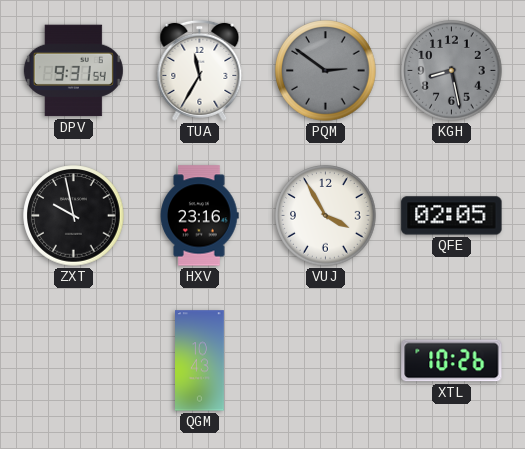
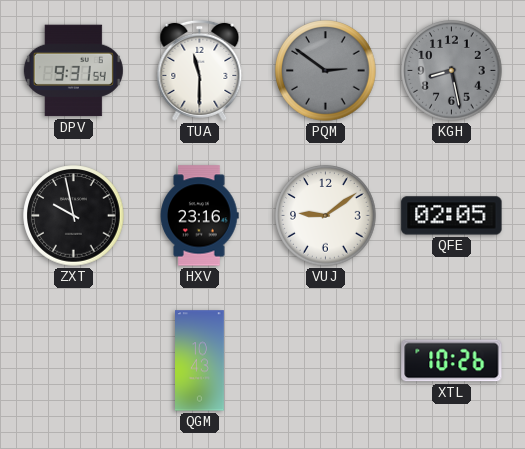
TUA: 11:35 -> 11:30
VUJ: 3:55 -> 9:09
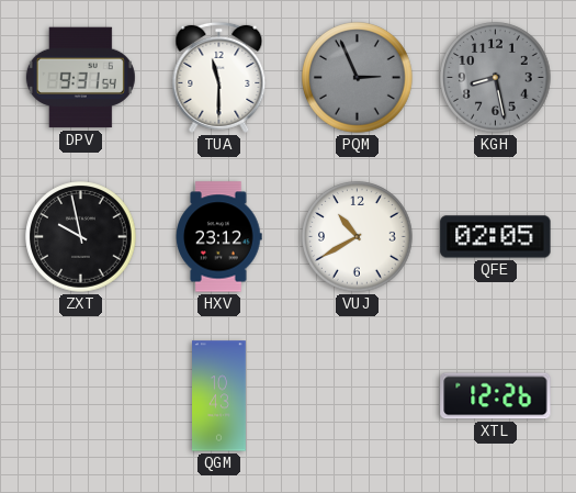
PQM: 2:51 -> 2:56
HXV: 23:16 -> 23:12
VUJ: 9:09 -> 10:40
XTL: 10:26 -> 12:26
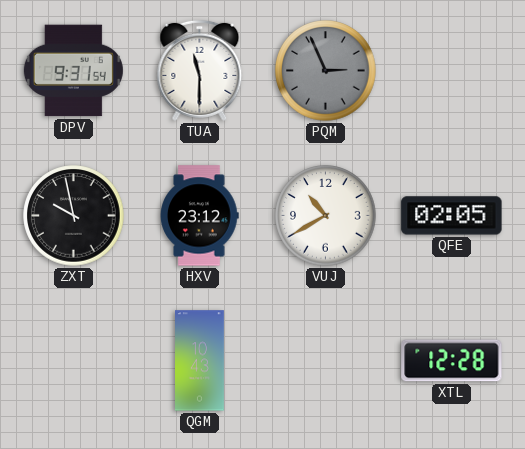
KGH: 8:28 -> none
XTL: 12:26 -> 12:28
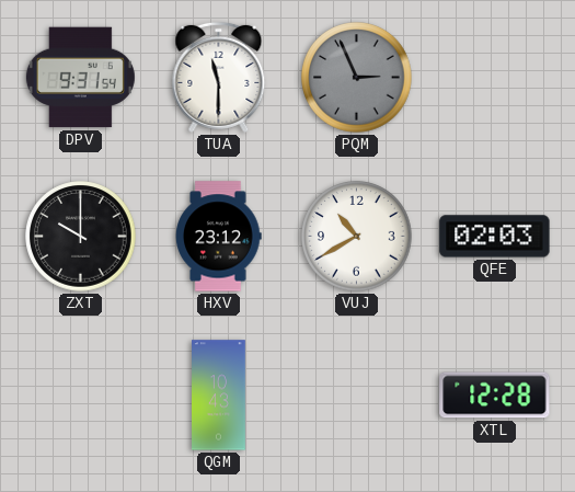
ZXT: 9:58 -> 10:00
QFE: 02:05 -> 02:03
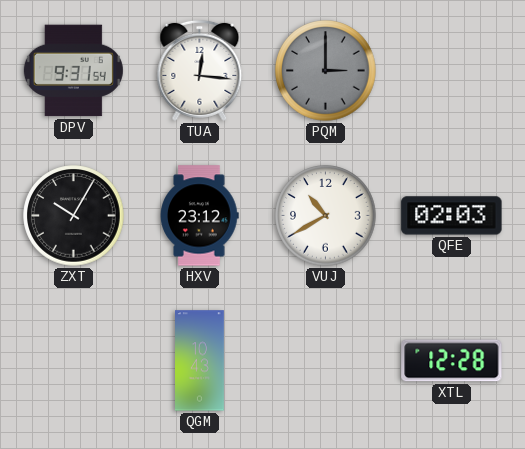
TUA: 11:30 -> 12:16
PQM: 2:56 -> 3:00
ZXT: 10:00 -> 10:05
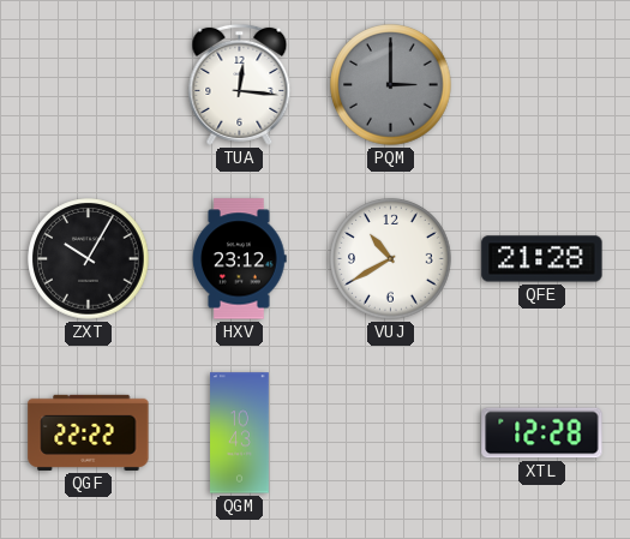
DPV: 9:31 -> none
QFE: 02:03 -> 21:28
QGF: none -> 22:22
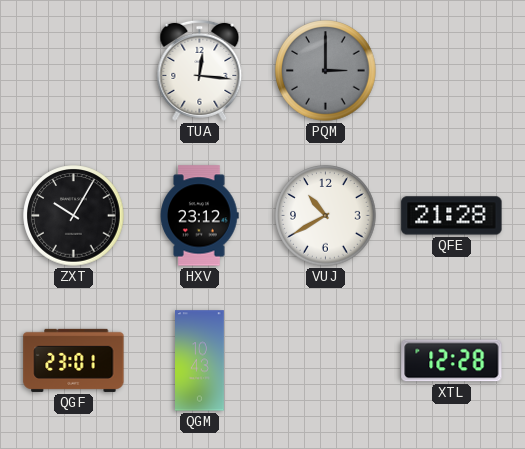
QGF: 22:22 -> 23:01
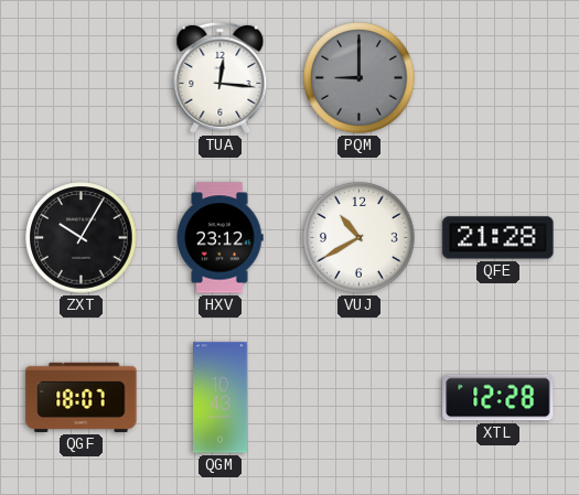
PQM: 3:00 -> 9:00
QGF: 23:01 -> 18:07
